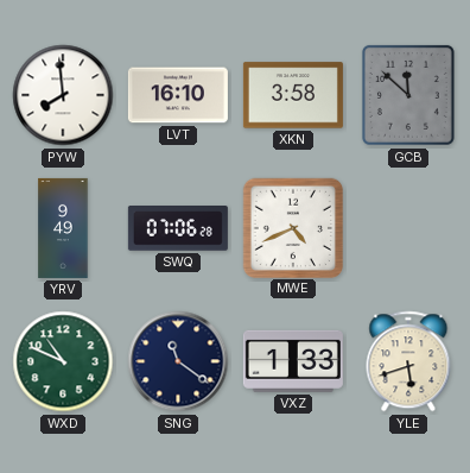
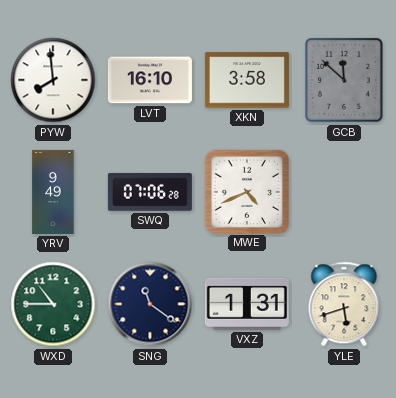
WXD: 10:49 -> 10:45
VXZ: 1:33 -> 1:31
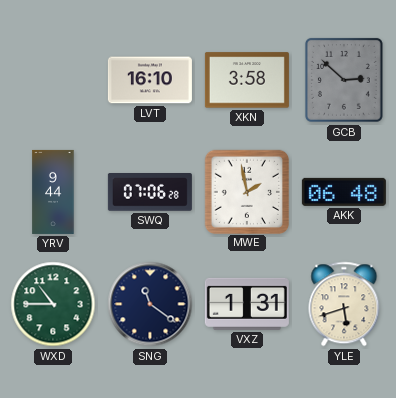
PYW: 7:59 -> none
GCB: 11:52 -> 2:52
YRV: 9:49 -> 9:44
MWE: 4:41 -> 1:58
AKK: none -> 06:48
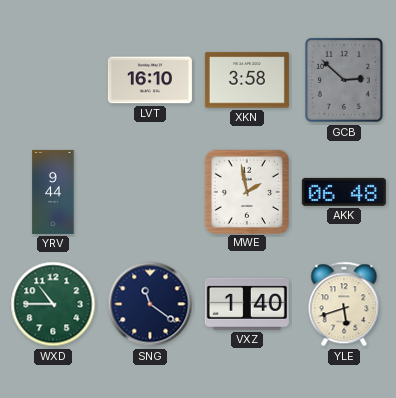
SWQ: 07:06 -> none
VXZ: 1:31 -> 1:40
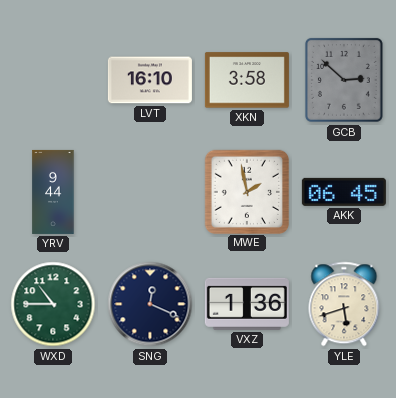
AKK: 06:48 -> 06:45
SNG: 11:21 -> 12:19
VXZ: 1:40 -> 1:36
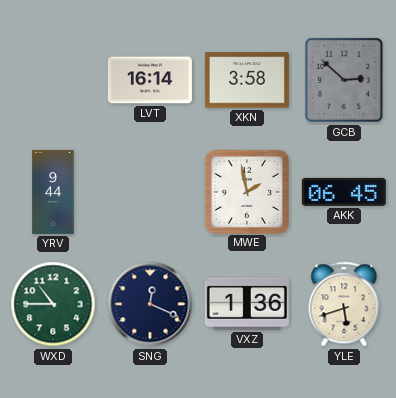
LVT: 16:10 -> 16:14
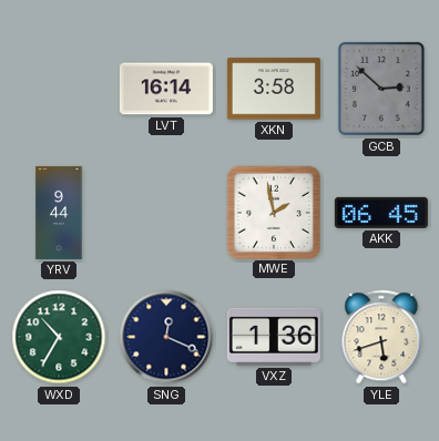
WXD: 10:45 -> 10:35
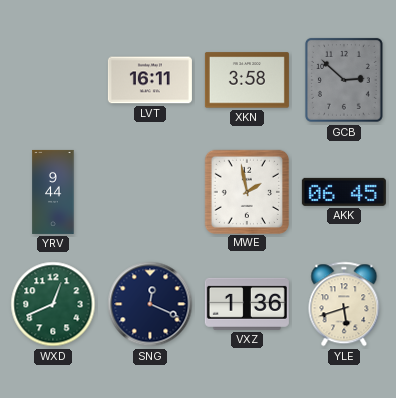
LVT: 16:14 -> 16:11
WXD: 10:35 -> 12:41
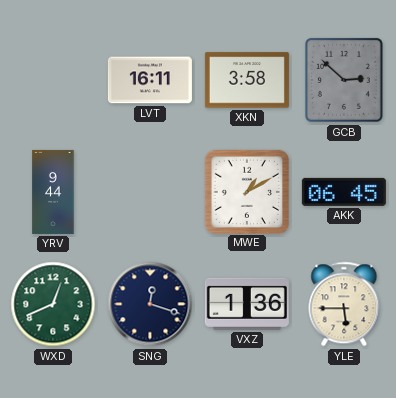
MWE: 1:58 -> 1:10
SNG: 12:19 -> 12:18
YLE: 5:42 -> 5:45
